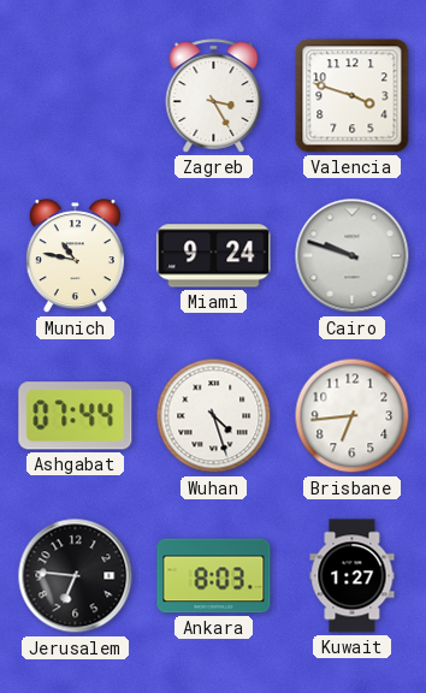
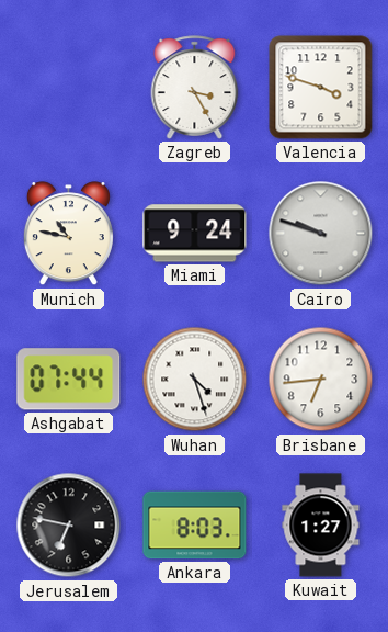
Jerusalem: 6:46 -> 6:47
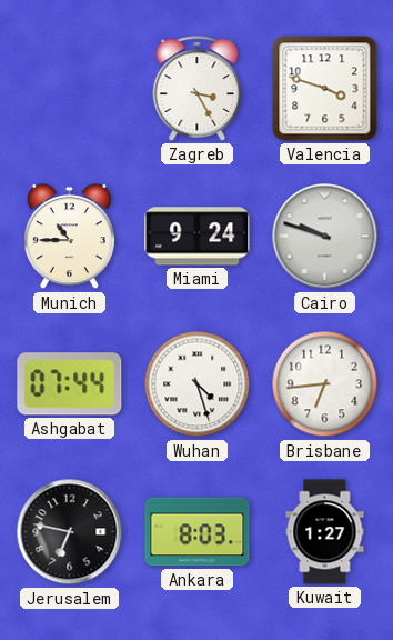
Munich: 10:47 -> 10:45
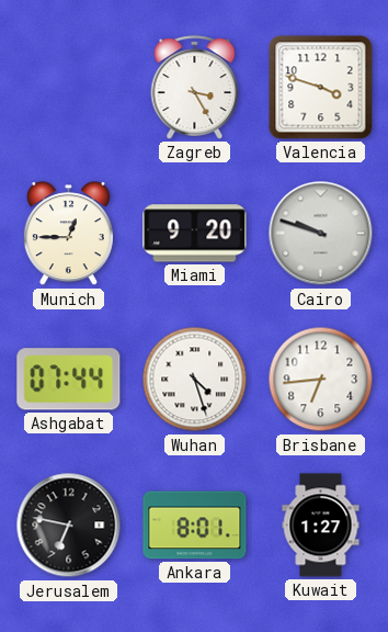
Munich: 10:45 -> 12:45
Miami: 9:24 -> 9:20
Ankara: 8:03 -> 8:01
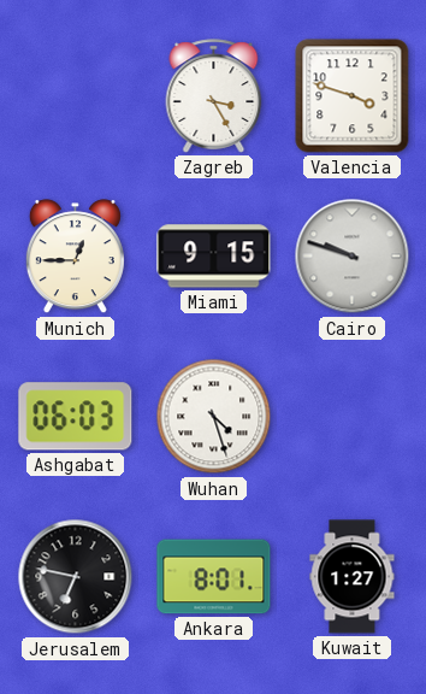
Miami: 9:20 -> 9:15
Ashgabat: 07:44 -> 06:03
Brisbane: 6:44 -> none
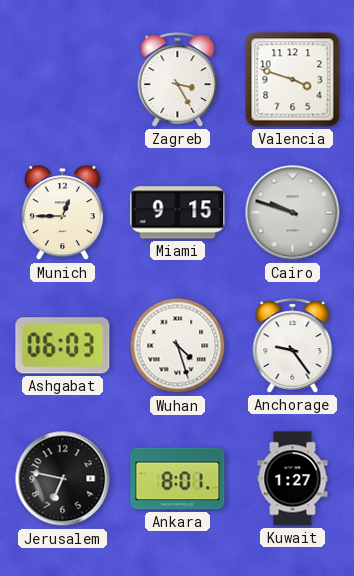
Anchorage: none -> 9:24
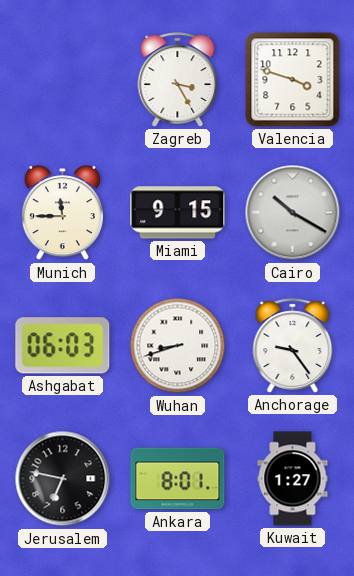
Munich: 12:45 -> 11:45
Cairo: 9:48 -> 10:20
Wuhan: 4:27 -> 8:42
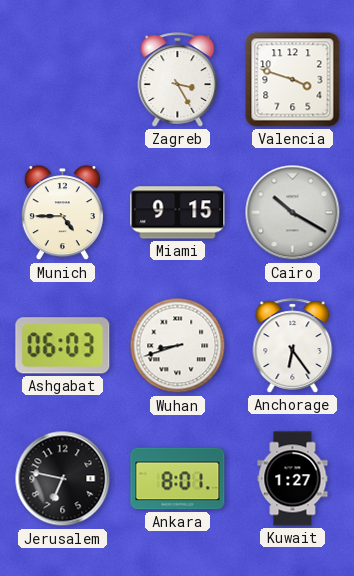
Munich: 11:45 -> 4:45
Anchorage: 9:24 -> 6:24
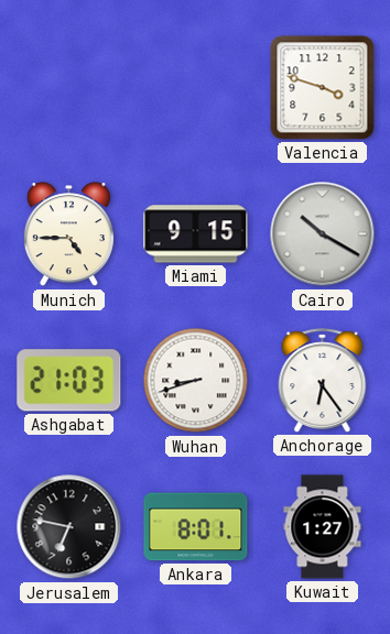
Zagreb: 3:25 -> none
Ashgabat: 06:03 -> 21:03
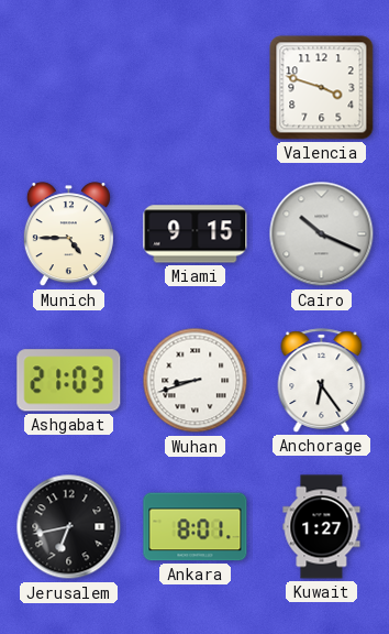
Cairo: 10:20 -> 10:19
Jerusalem: 6:47 -> 6:43
